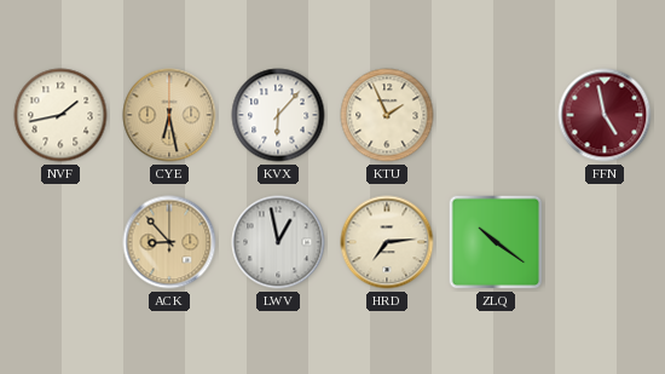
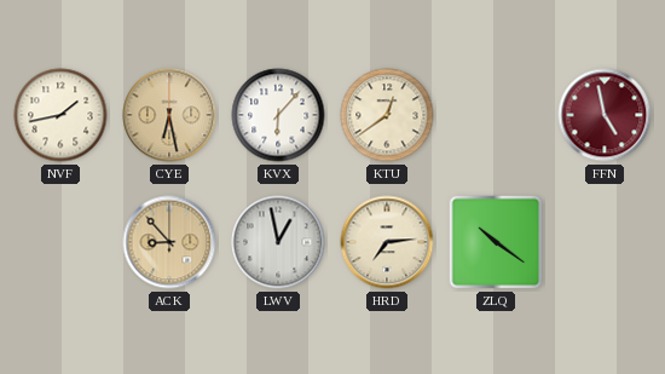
KTU: 1:56 -> 12:39
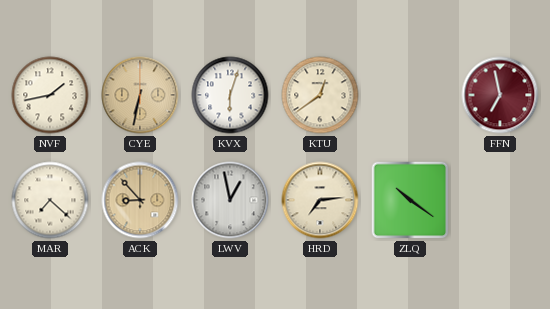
CYE: 6:28 -> 6:32
KVX: 6:07 -> 6:03
FFN: 4:58 -> 6:58
MAR: none -> 7:22
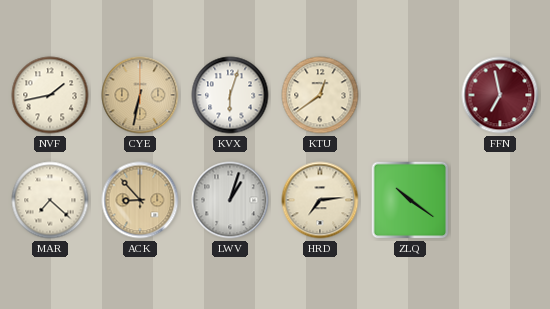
LWV: 12:58 -> 1:03
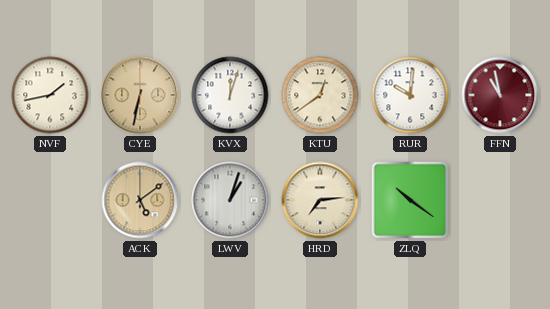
KVX: 6:03 -> 12:03
RUR: none -> 10:01
FFN: 6:58 -> 10:58
MAR: 7:22 -> none
ACK: 8:53 -> 5:09
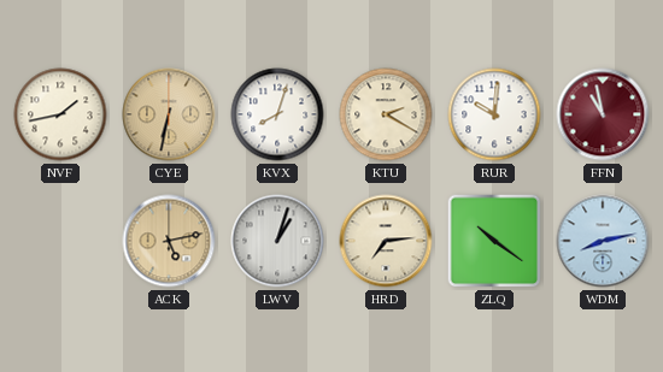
KVX: 12:03 -> 8:03
KTU: 12:39 -> 2:20
ACK: 5:09 -> 5:13
WDM: none -> 8:13
